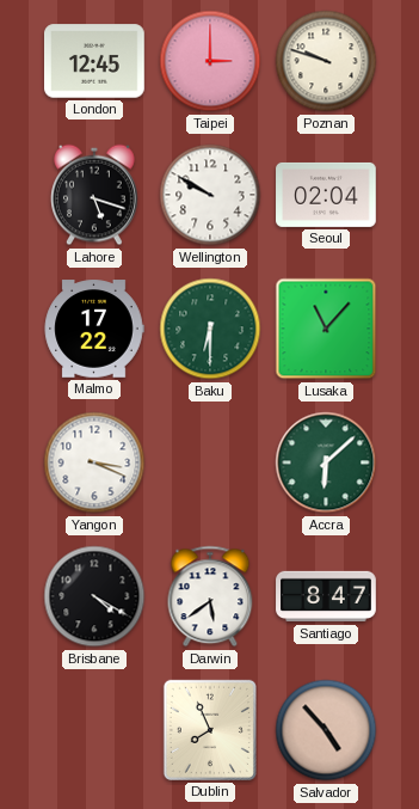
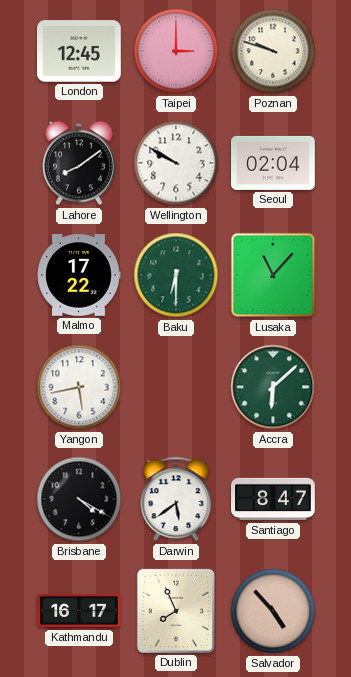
Lahore: 5:18 -> 8:09
Yangon: 3:19 -> 5:43
Kathmandu: none -> 16:17
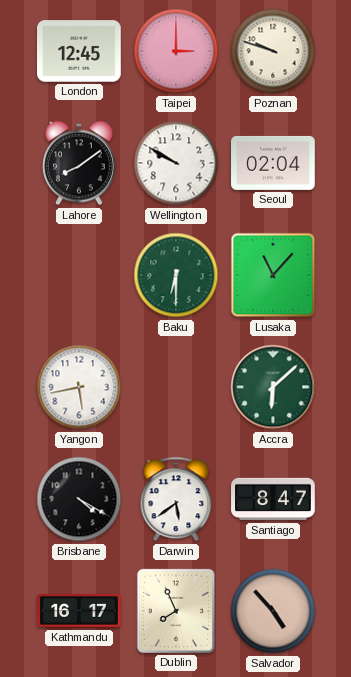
Malmo: 17:22 -> none
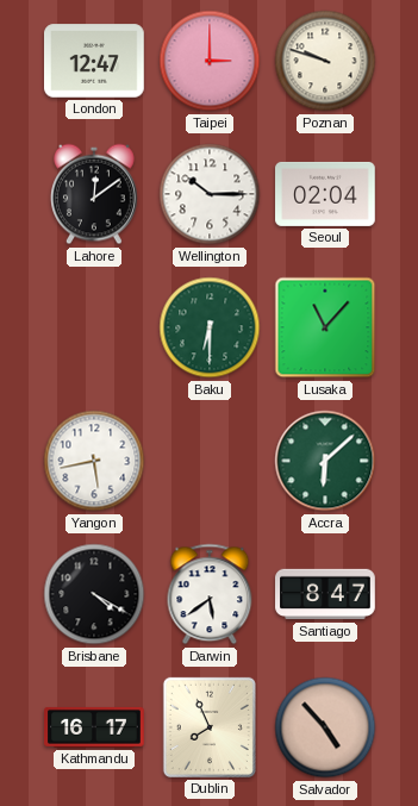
London: 12:45 -> 12:47
Lahore: 8:09 -> 12:09
Wellington: 9:50 -> 10:15
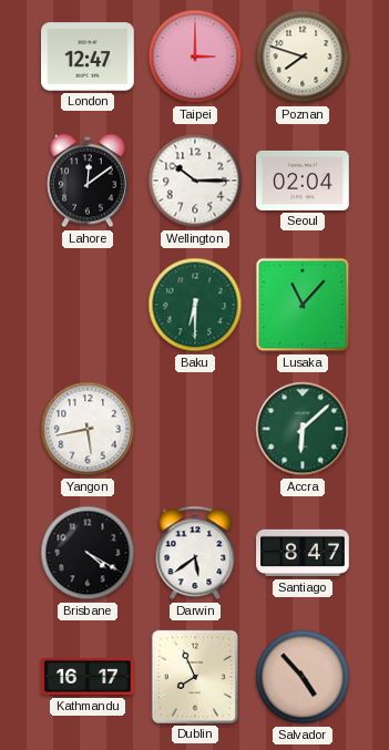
Poznan: 9:48 -> 7:48
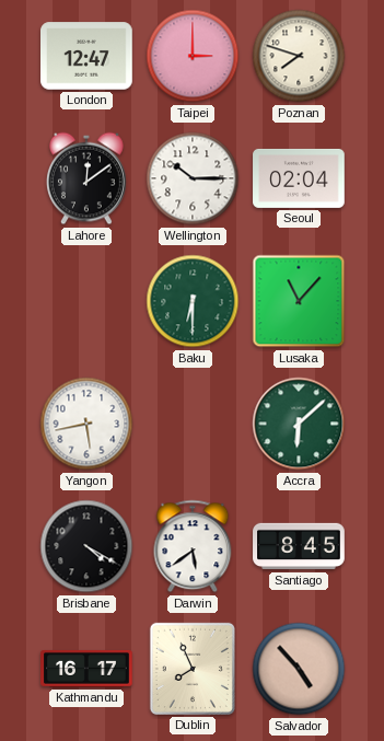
Santiago: 8:47 -> 8:45
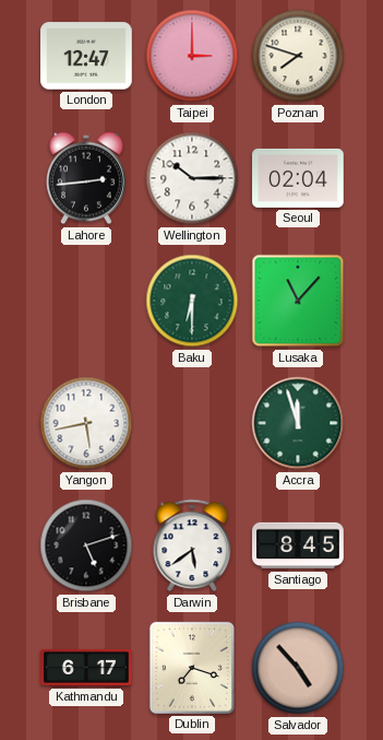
Lahore: 12:09 -> 2:44
Accra: 6:08 -> 11:57
Brisbane: 4:20 -> 5:12
Kathmandu: 16:17 -> 6:17
Dublin: 7:56 -> 7:18
